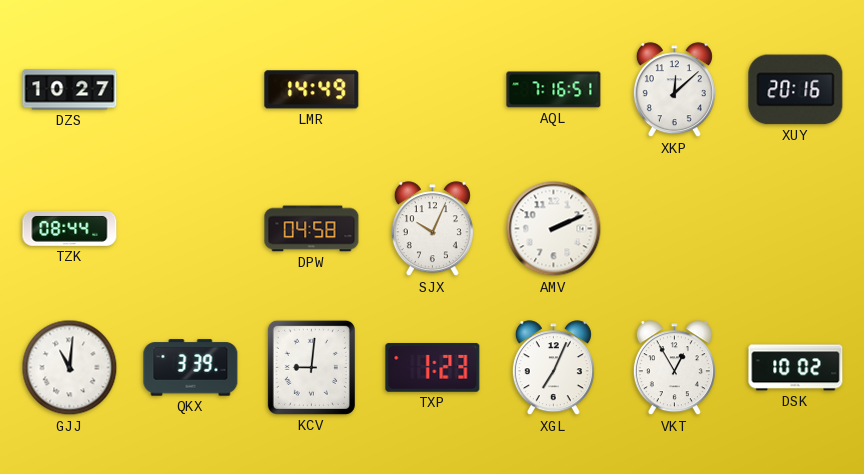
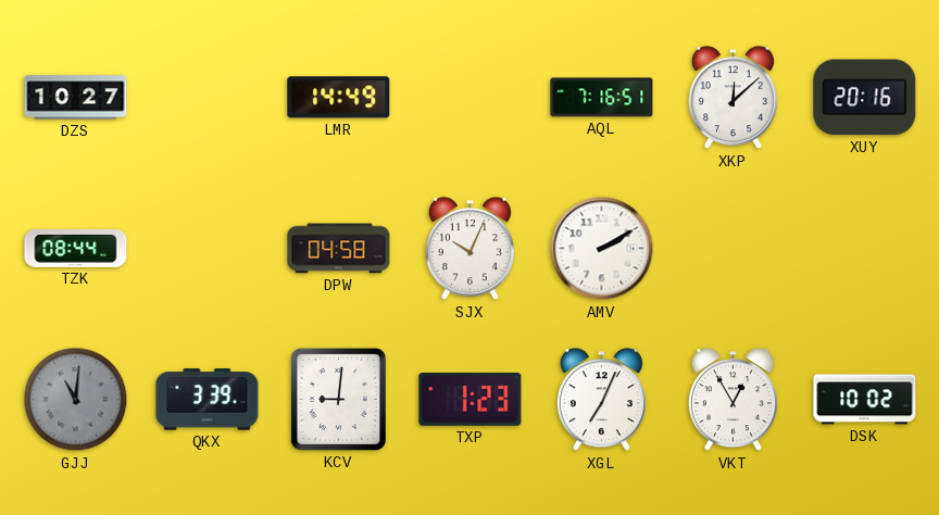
AMV: 2:11 -> 2:10
GJJ dial: white -> grey
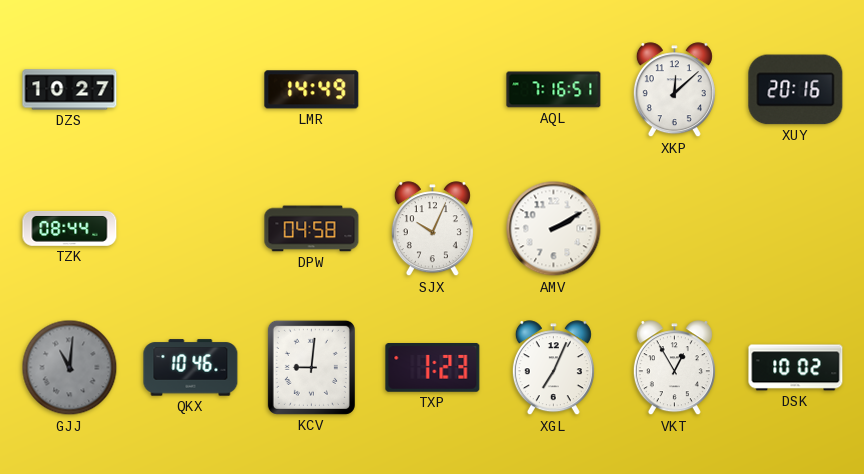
QKX: 3:39 -> 10:46
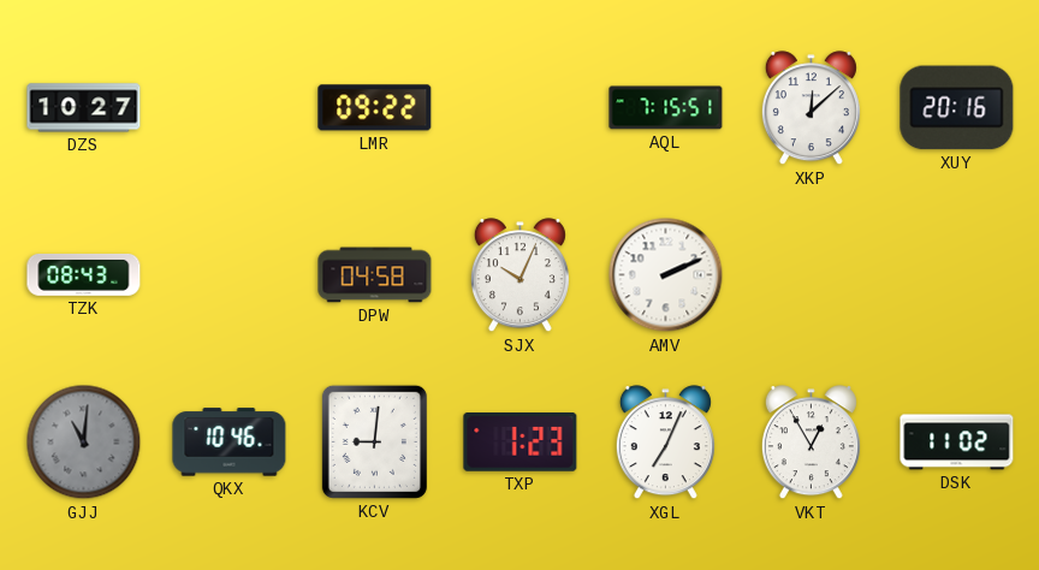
LMR: 14:49 -> 09:22
AQL: 7:16 -> 7:15
TZK: 08:44 -> 08:43
AMV: 2:10 -> 2:11
DSK: 10:02 -> 11:02
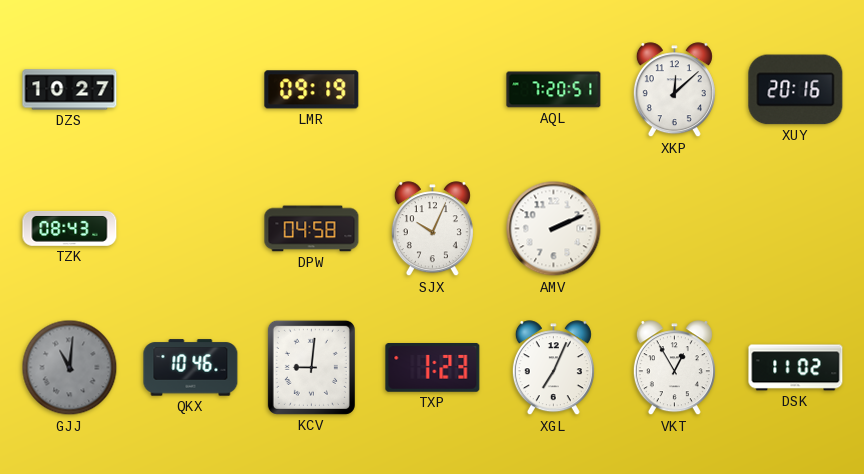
LMR: 09:22 -> 09:19
AQL: 7:15 -> 7:20
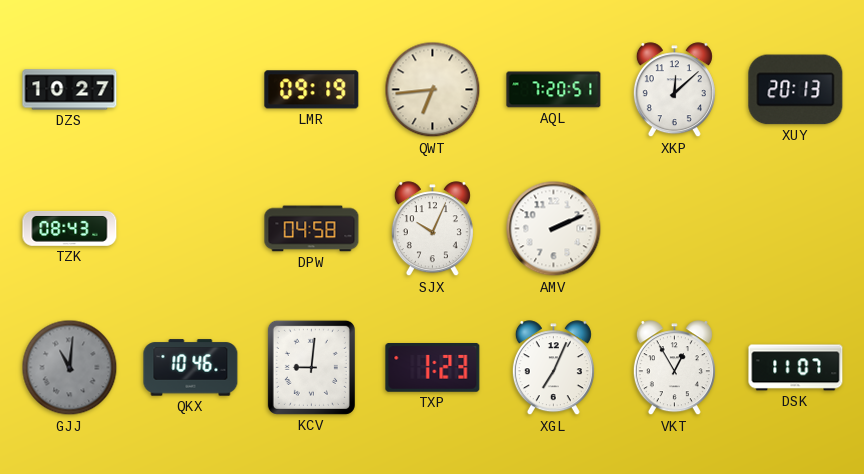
QWT: none -> 6:44
XUY: 20:16 -> 20:13
DSK: 11:02 -> 11:07
